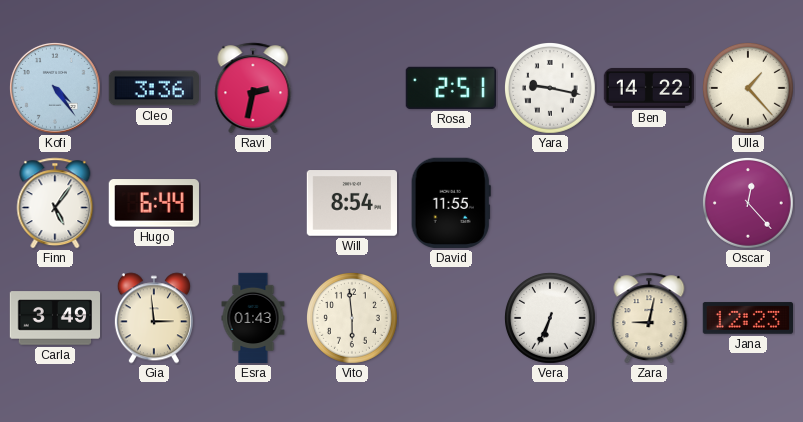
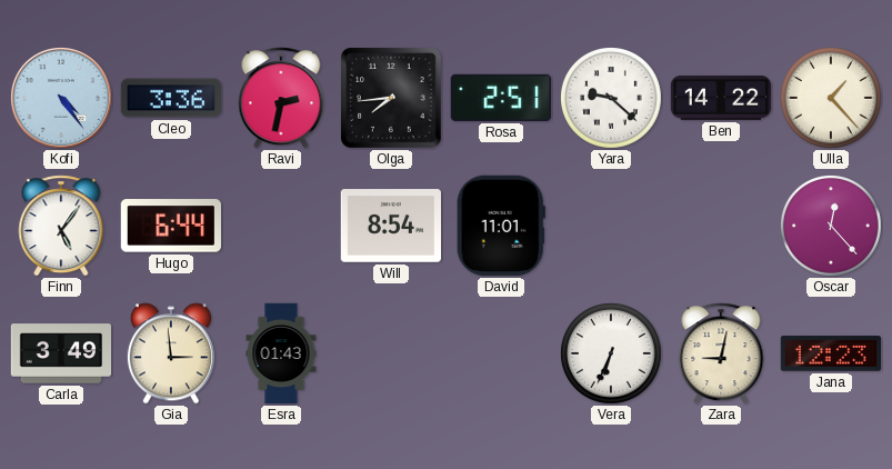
Olga: none -> 7:44
Yara: 9:17 -> 9:22
David: 11:55 -> 11:01
Vito: 5:59 -> none
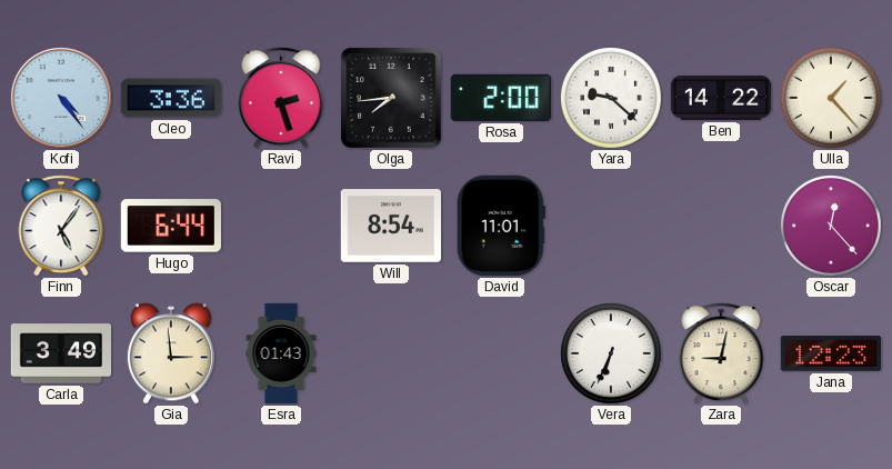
Ravi: 2:32 -> 2:27
Rosa: 2:51 -> 2:00
